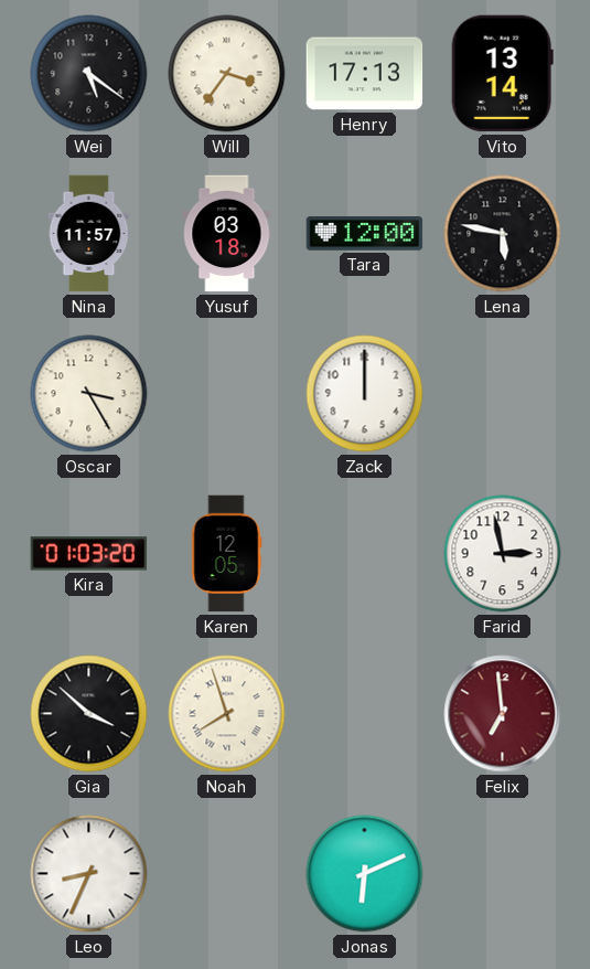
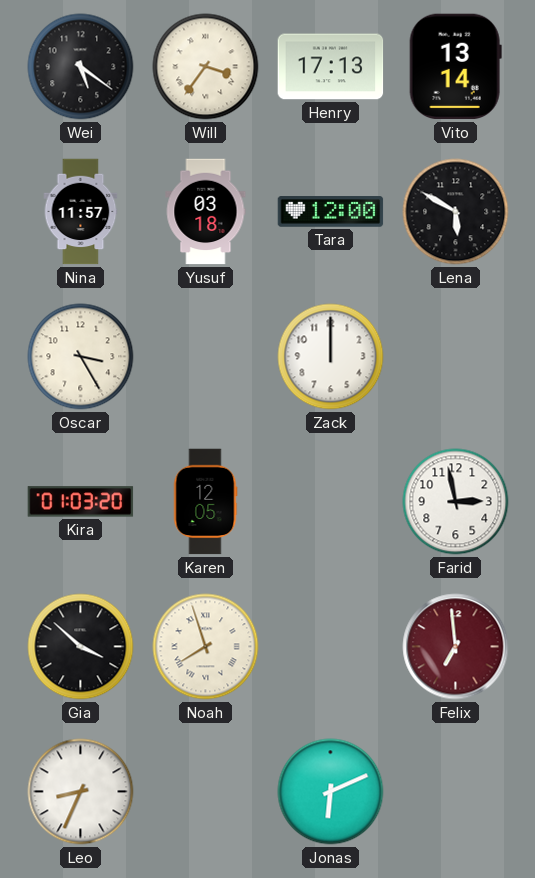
Lena: 5:47 -> 5:50
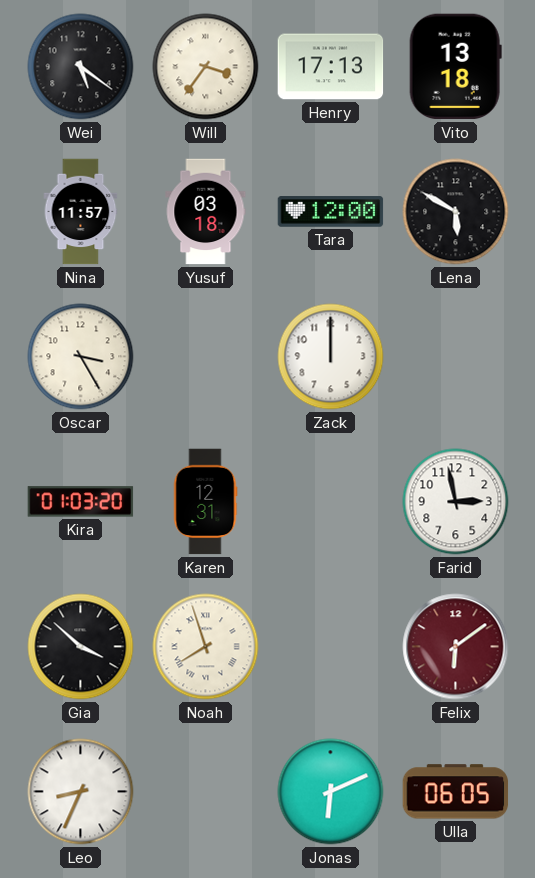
Vito: 13:14 -> 13:18
Karen: 12:05 -> 12:31
Felix: 6:59 -> 6:09
Ulla: none -> 06:05
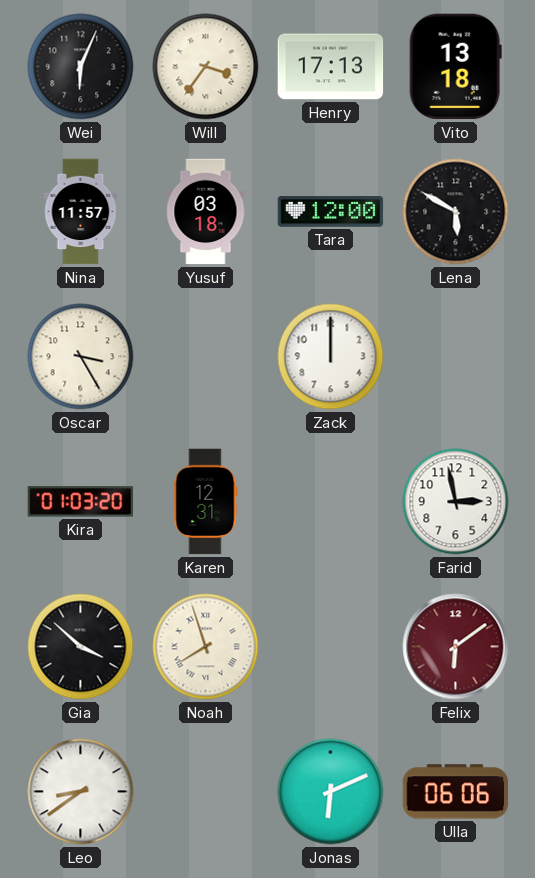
Wei: 5:21 -> 6:04
Leo: 8:34 -> 8:39
Ulla: 06:05 -> 06:06
